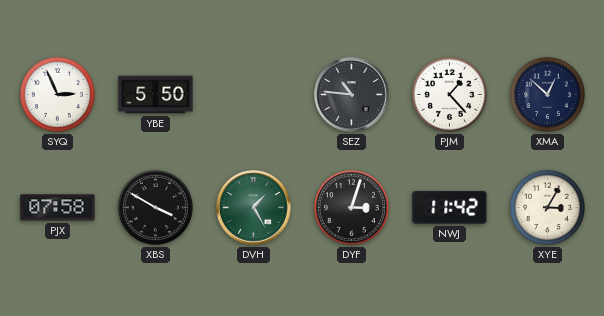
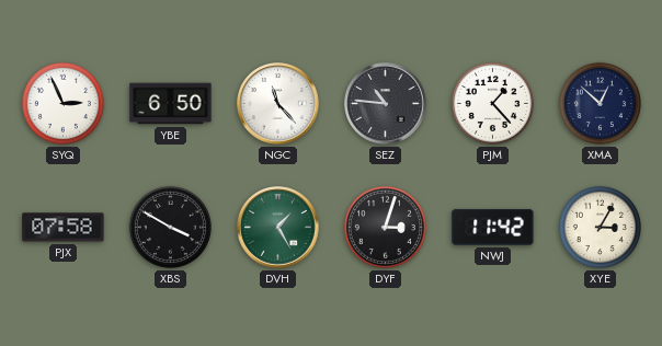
YBE: 5:50 -> 6:50
NGC: none -> 11:23
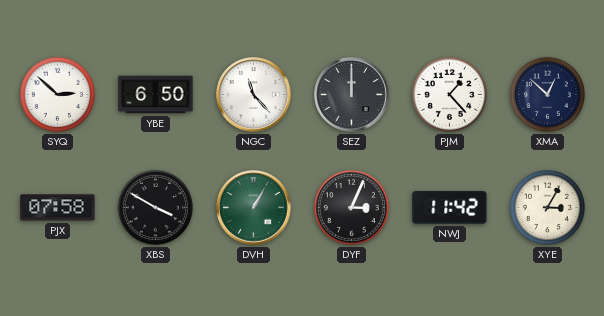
SYQ: 2:56 -> 2:52
SEZ: 10:46 -> 12:00
DVH: 1:25 -> 1:05
DYF: 3:03 -> 3:04
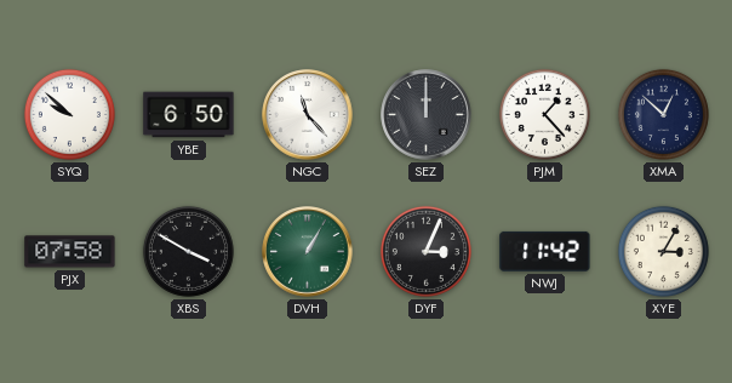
SYQ: 2:52 -> 9:52
